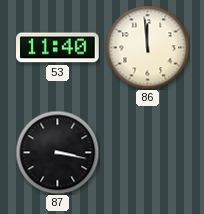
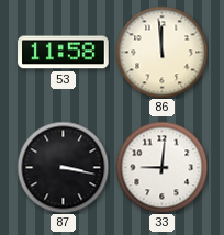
53: 11:40 -> 11:58
33: none -> 9:01
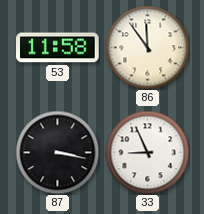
86: 11:59 -> 11:54
33: 9:01 -> 8:56
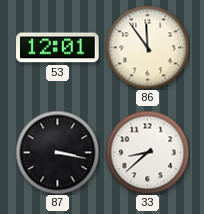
53: 11:58 -> 12:01
33: 8:56 -> 8:38
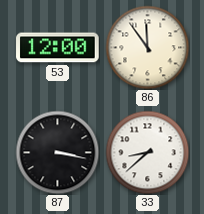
53: 12:01 -> 12:00
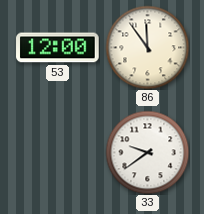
87: 3:17 -> none
33: 8:38 -> 9:39
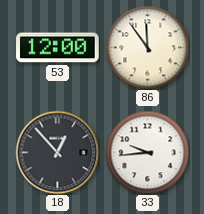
18: none -> 12:53
33: 9:39 -> 9:44
